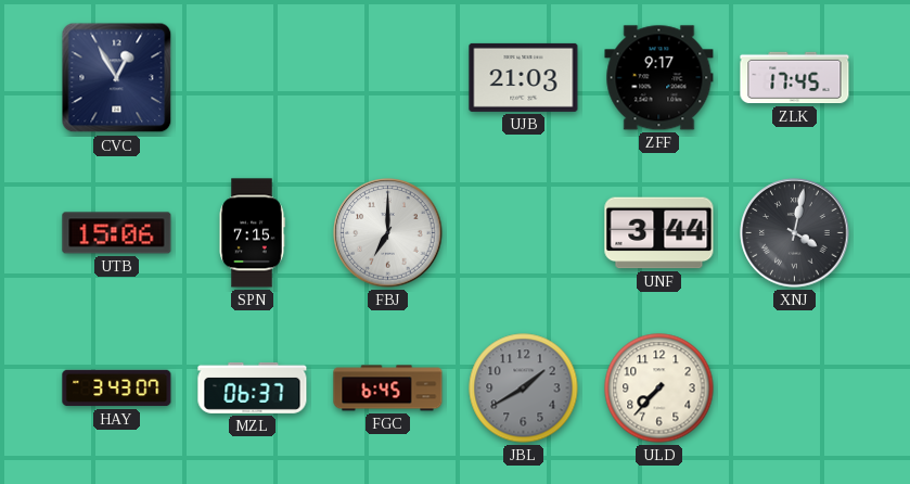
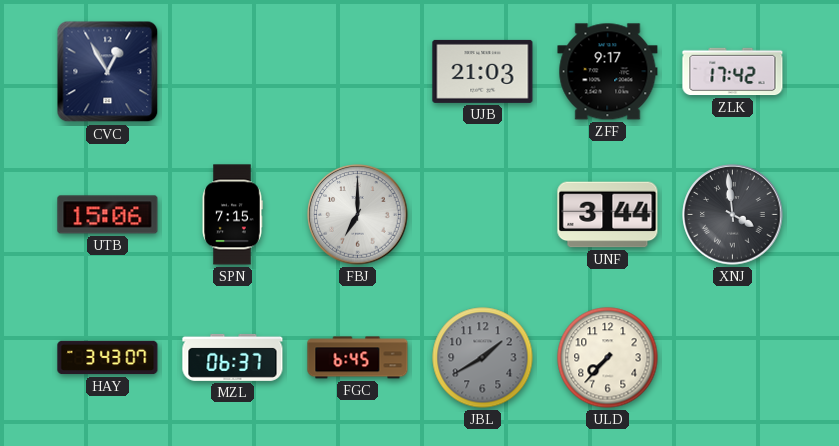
ZLK: 17:45 -> 17:42
XNJ: 4:02 -> 3:59
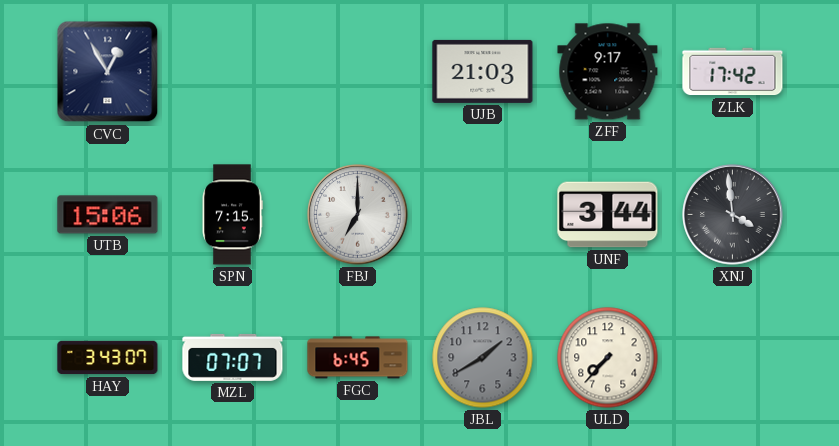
MZL: 06:37 -> 07:07
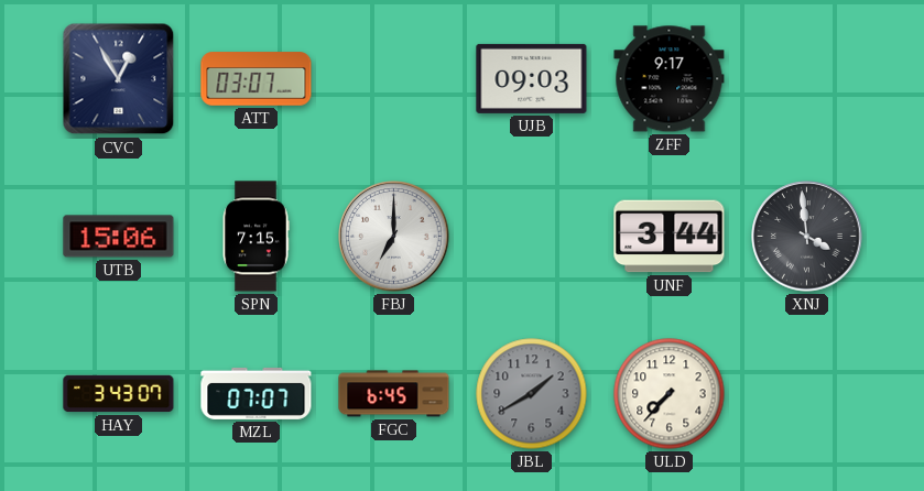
ATT: none -> 03:07
UJB: 21:03 -> 09:03
ZLK: 17:42 -> none
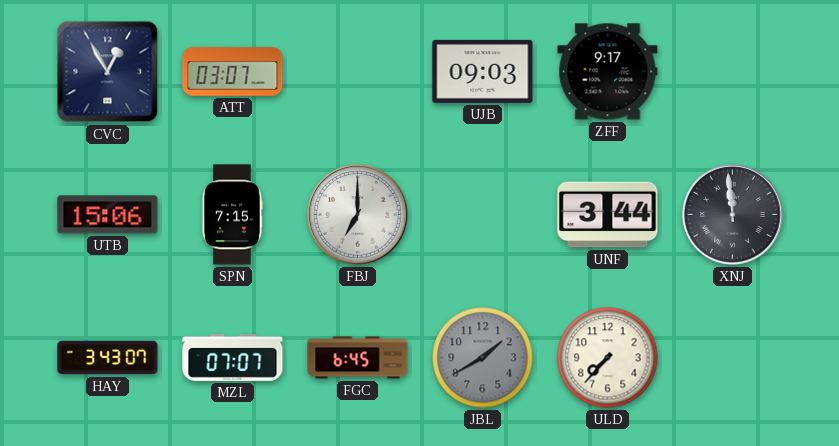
XNJ: 3:59 -> 11:59
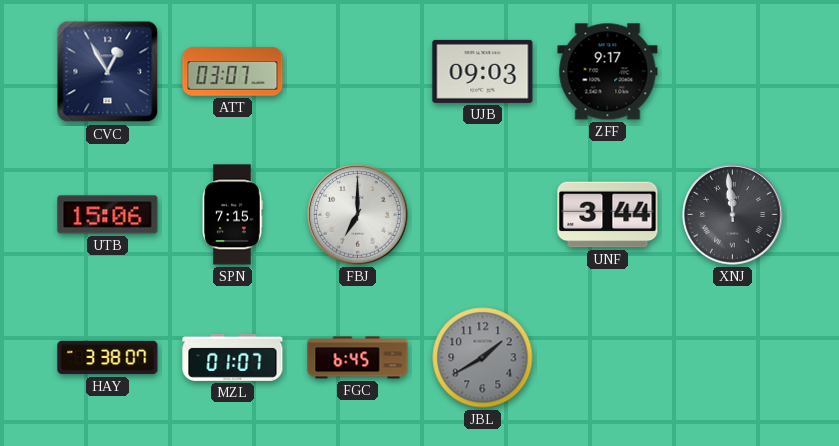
HAY: 3:43 -> 3:38
MZL: 07:07 -> 01:07
ULD: 7:37 -> none
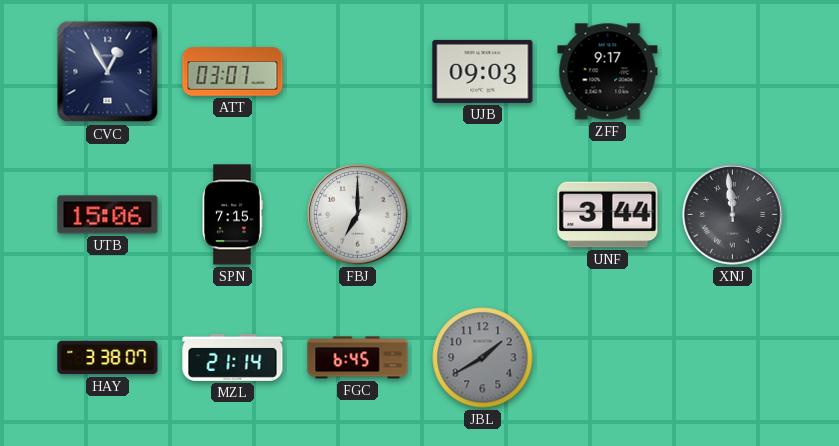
MZL: 01:07 -> 21:14
